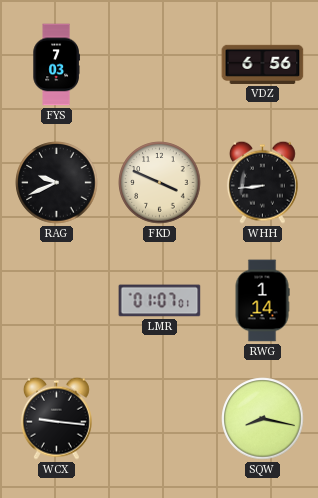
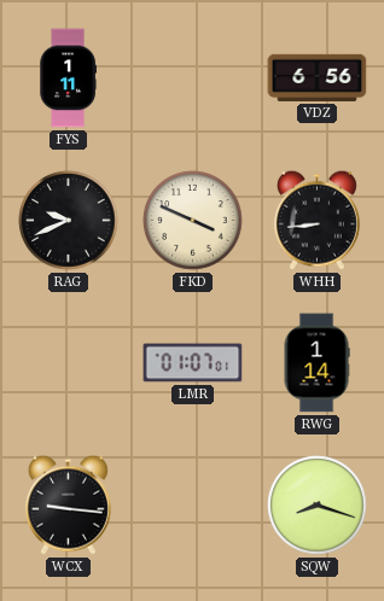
FYS: 7:03 -> 1:11
SQW: 8:17 -> 8:18
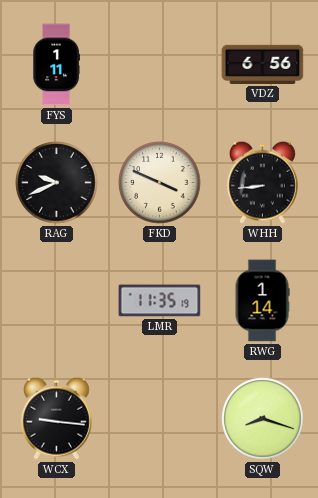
LMR: 01:07 -> 11:35
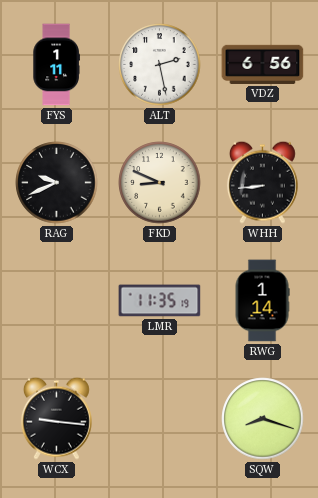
ALT: none -> 2:28
FKD: 3:49 -> 8:49
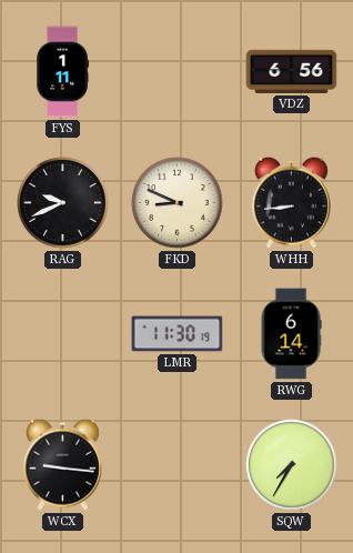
ALT: 2:28 -> none
LMR: 11:35 -> 11:30
RWG: 1:14 -> 6:14
SQW: 8:18 -> 7:35
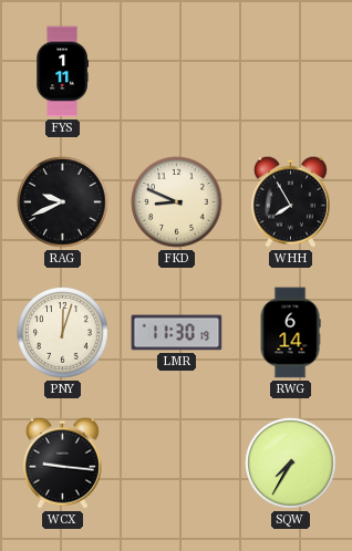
VDZ: 6:56 -> none
WHH: 8:44 -> 7:55
PNY: none -> 12:03
